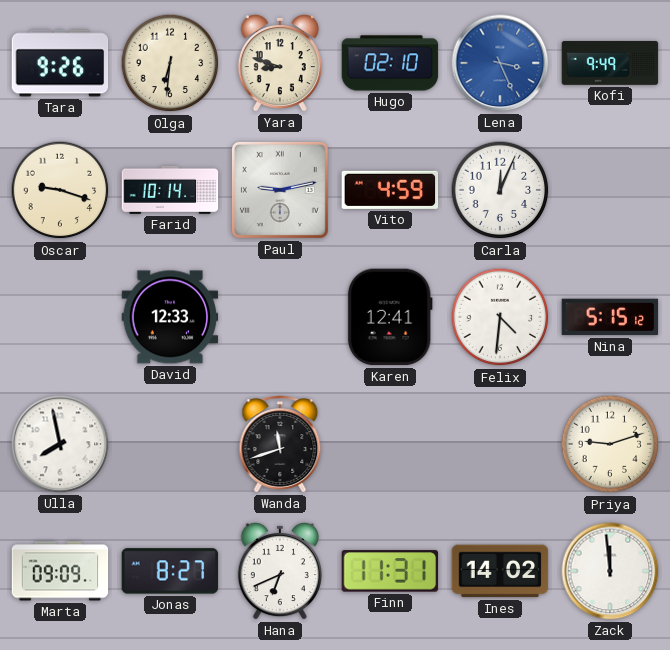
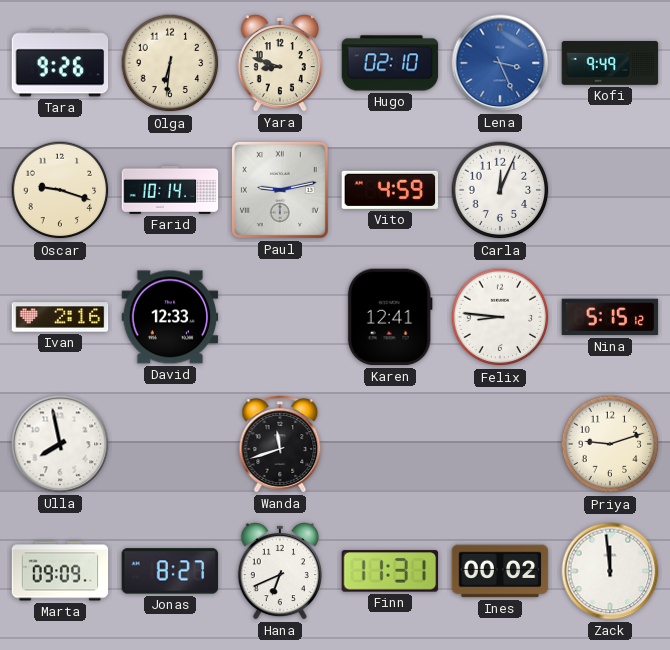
Ivan: none -> 2:16
Felix: 4:31 -> 8:46
Ines: 14:02 -> 00:02
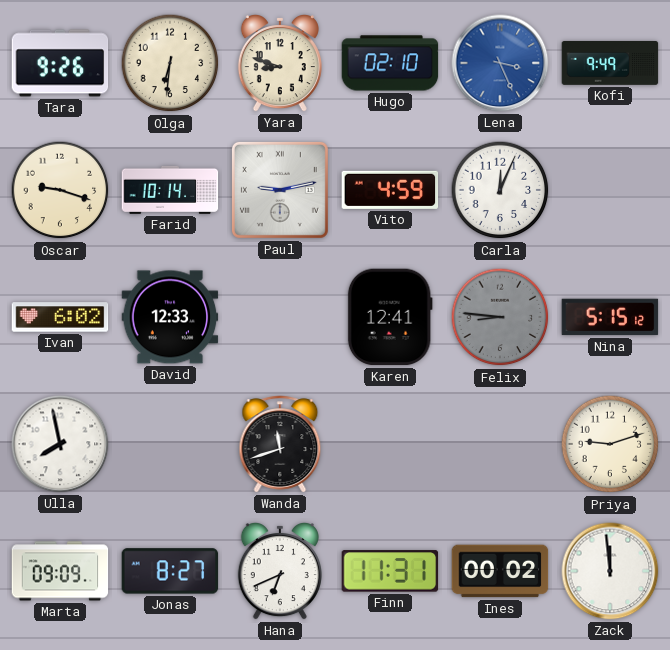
Ivan: 2:16 -> 6:02
Felix dial: white -> grey
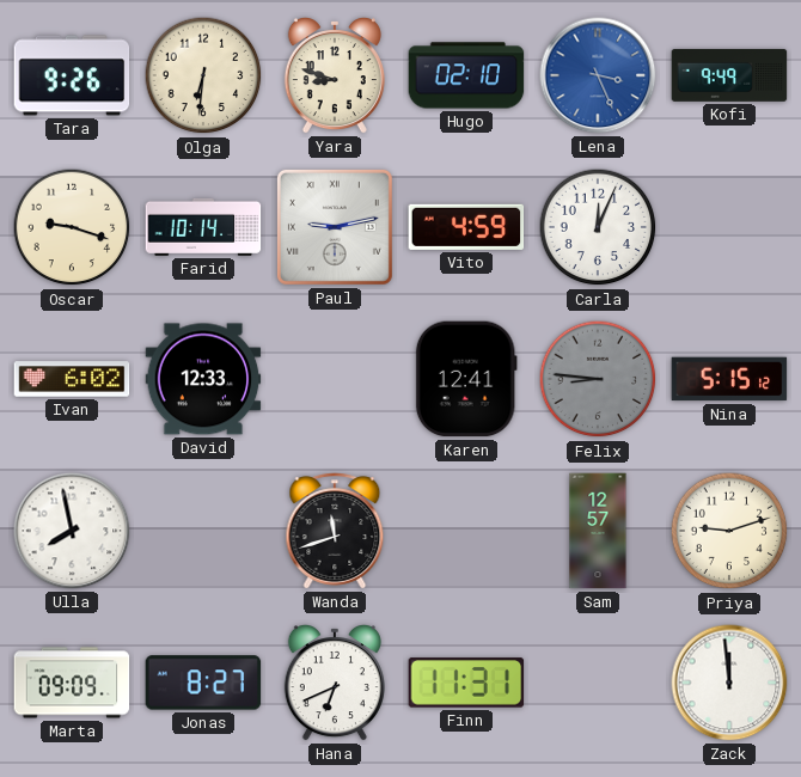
Sam: none -> 12:57
Ines: 00:02 -> none
